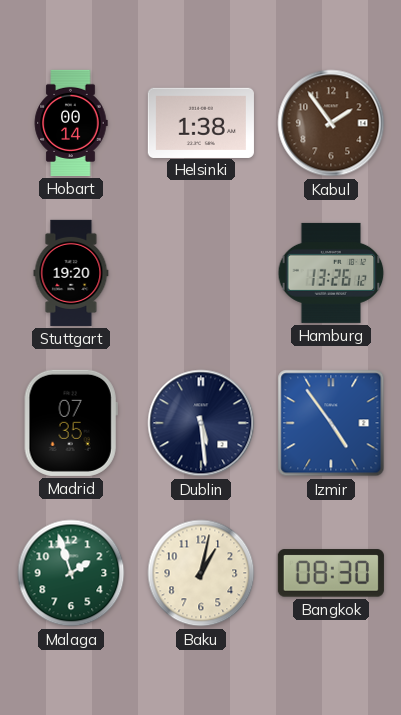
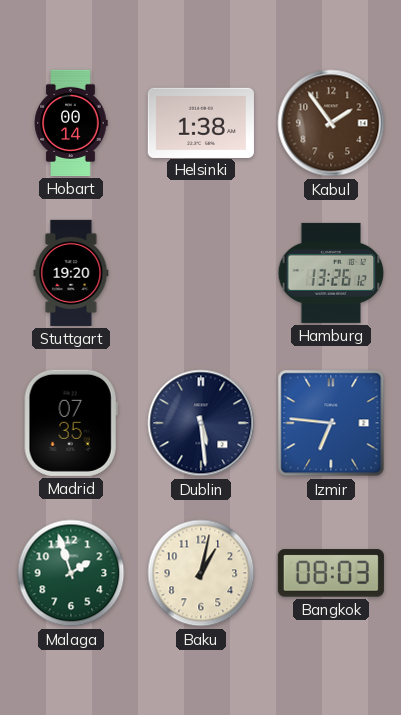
Izmir: 4:54 -> 6:46
Bangkok: 08:30 -> 08:03
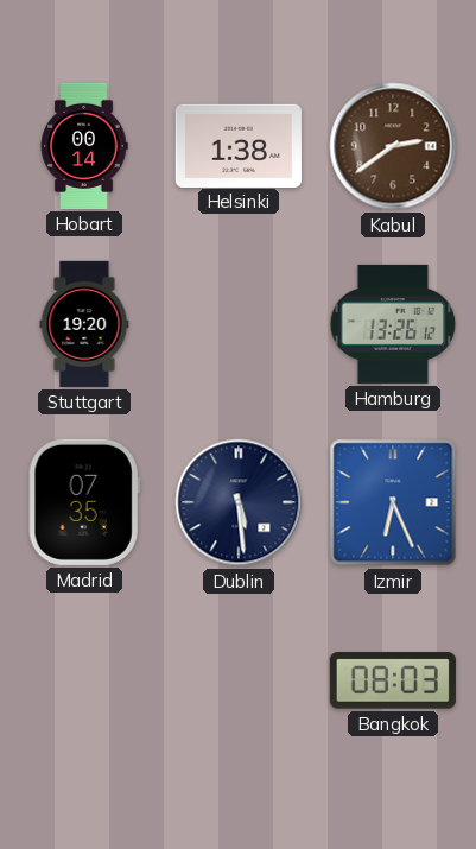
Kabul: 1:54 -> 2:39
Izmir: 6:46 -> 6:26
Malaga: 1:57 -> none
Baku: 1:02 -> none
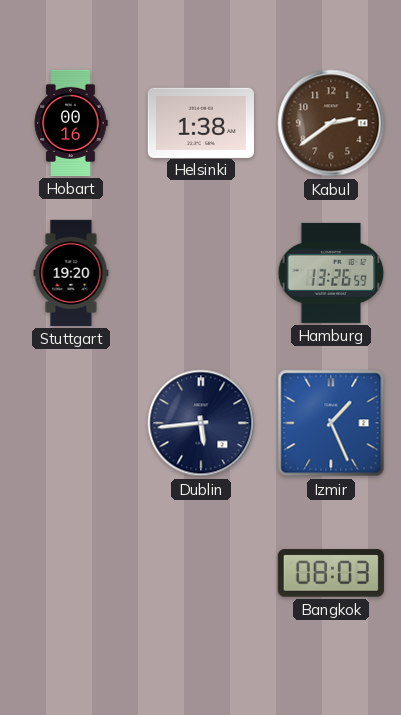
Hobart: 00:14 -> 00:16
Hamburg: 13:26:12 -> 13:26:59
Madrid: 07:35 -> none
Dublin: 5:29 -> 5:44
Izmir: 6:26 -> 1:26
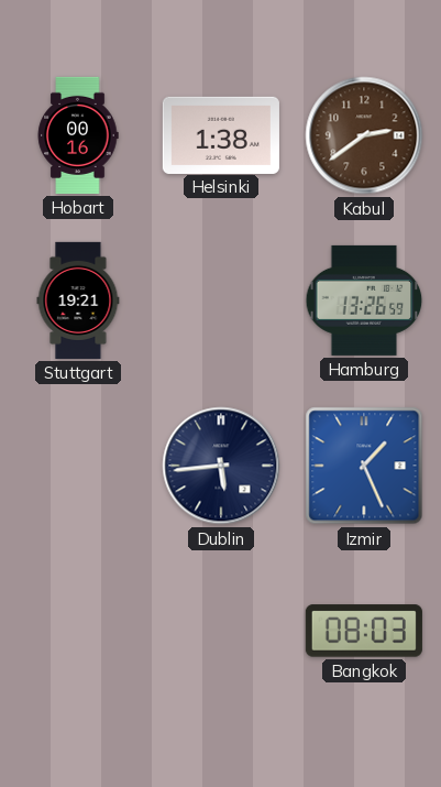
Stuttgart: 19:20 -> 19:21
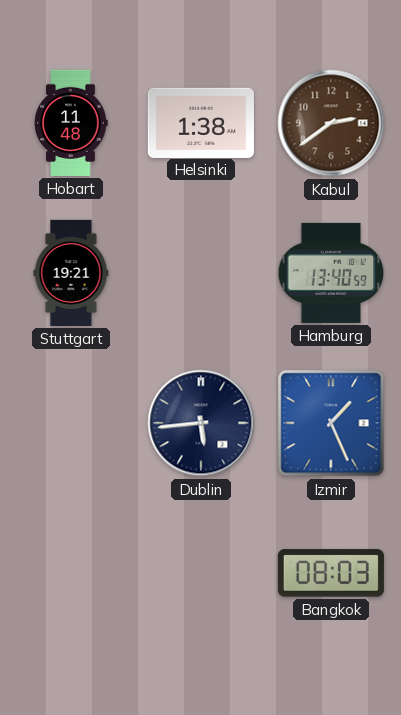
Hobart: 00:16 -> 11:48
Hamburg: 13:26 -> 13:40
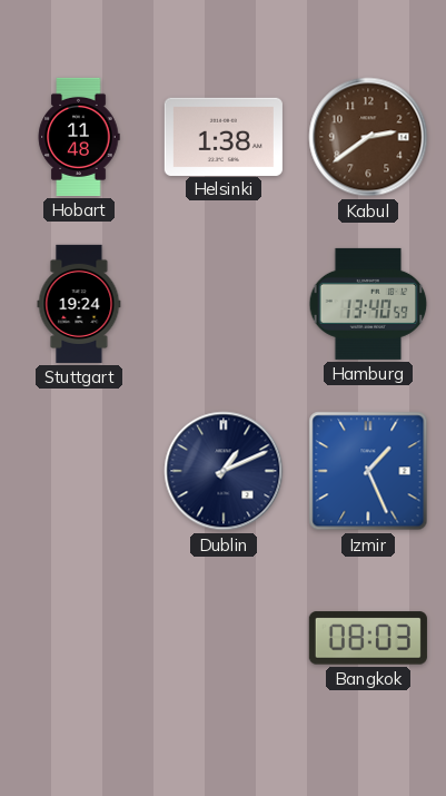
Stuttgart: 19:21 -> 19:24
Dublin: 5:44 -> 1:11
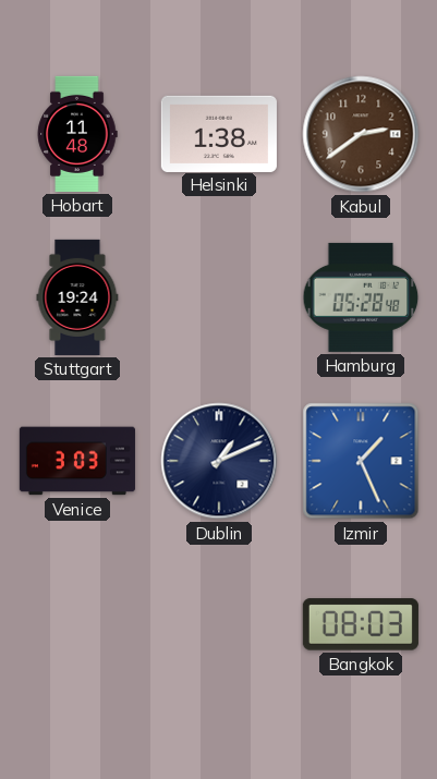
Hamburg: 13:40 -> 05:28
Venice: none -> 3:03
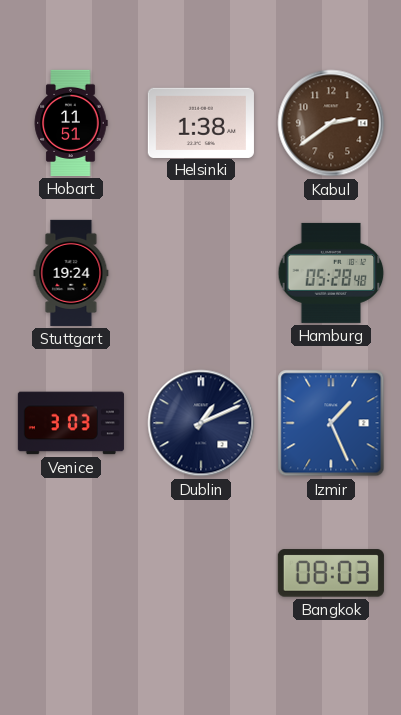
Hobart: 11:48 -> 11:51
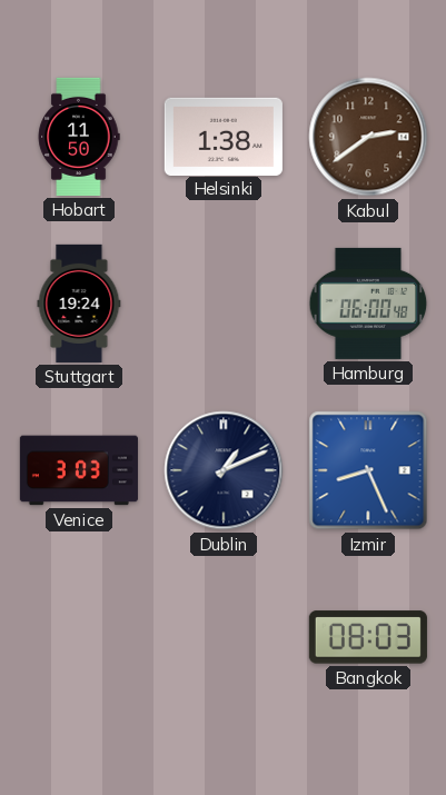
Hobart: 11:51 -> 11:50
Hamburg: 05:28 -> 06:00
Izmir: 1:26 -> 8:26
